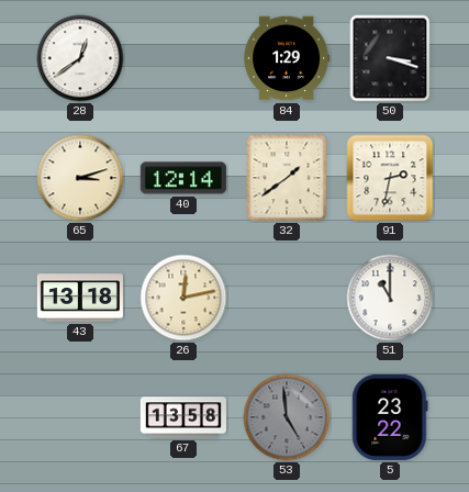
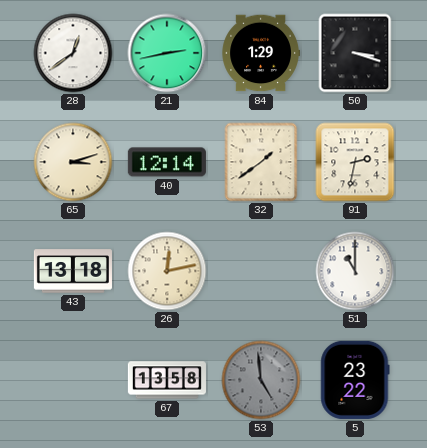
21: none -> 2:43
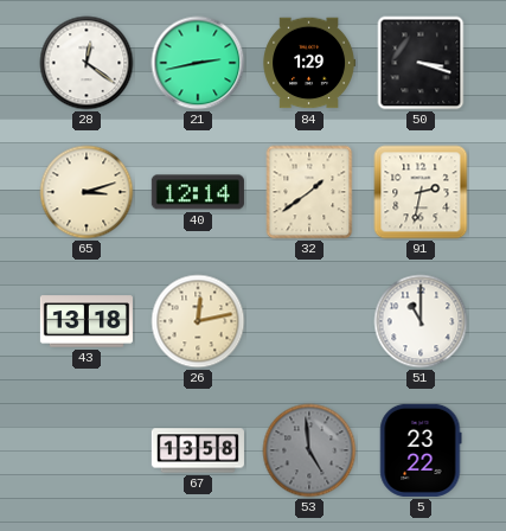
28: 12:39 -> 12:21
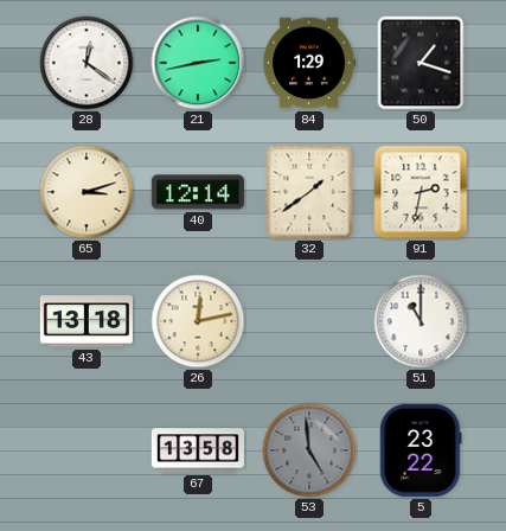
50: 3:18 -> 1:18
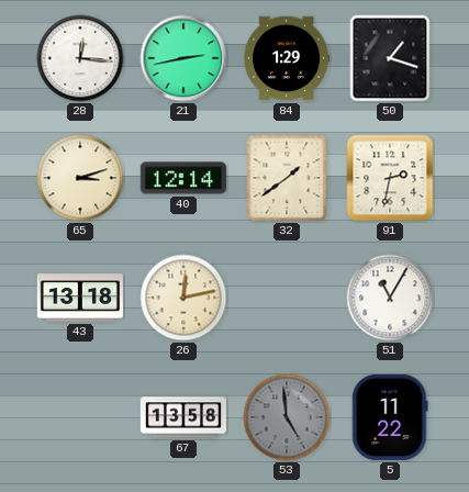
28: 12:21 -> 12:16
51: 11:00 -> 11:05
5: 23:22 -> 11:22
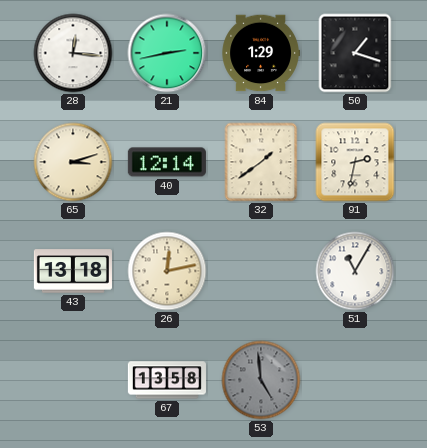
5: 11:22 -> none
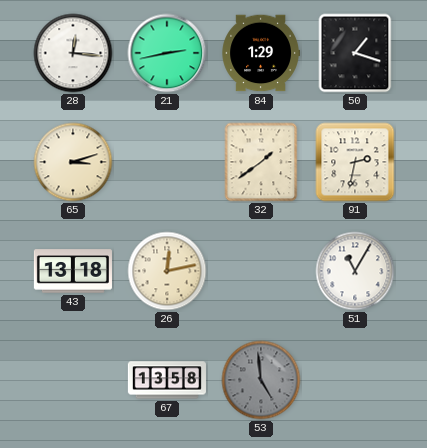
40: 12:14 -> none
